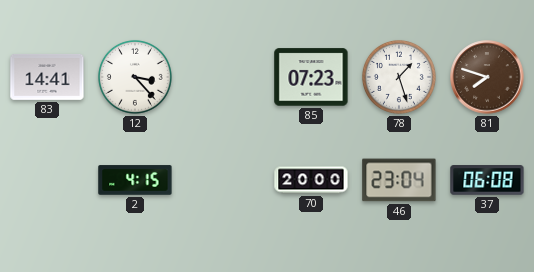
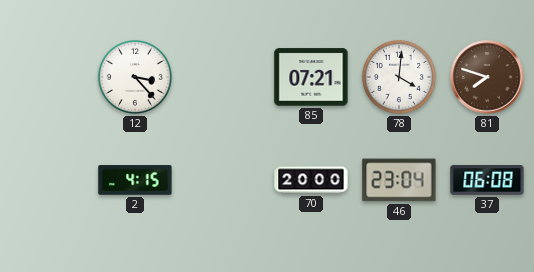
83: 14:41 -> none
85: 07:23 -> 07:21
78: 1:27 -> 4:01
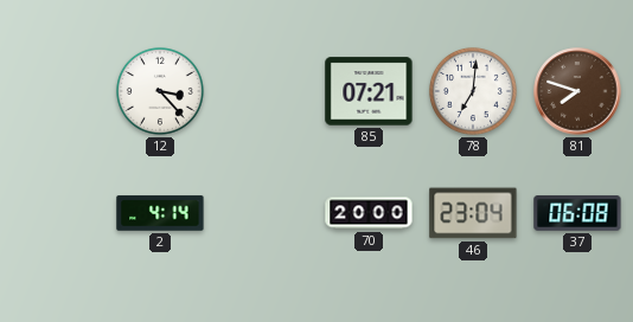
78: 4:01 -> 7:01
2: 4:15 -> 4:14
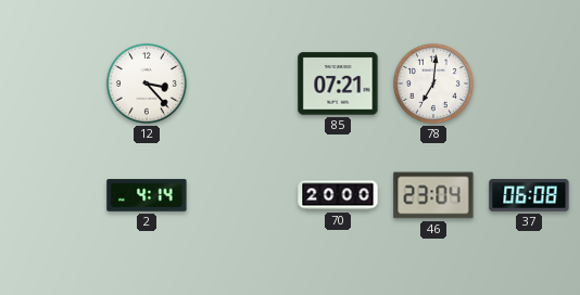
81: 7:48 -> none
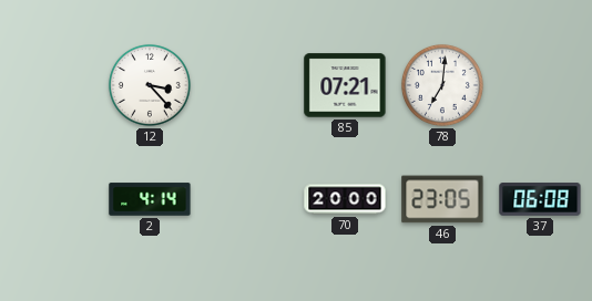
46: 23:04 -> 23:05
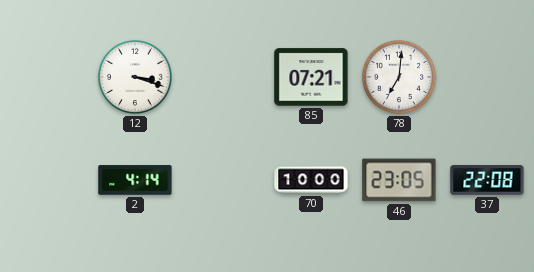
12: 3:23 -> 3:18
70: 20:00 -> 10:00
37: 06:08 -> 22:08
